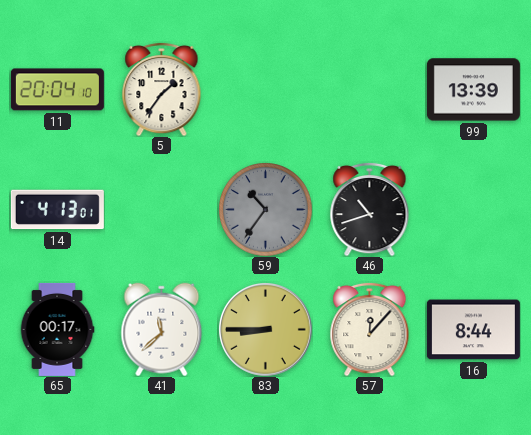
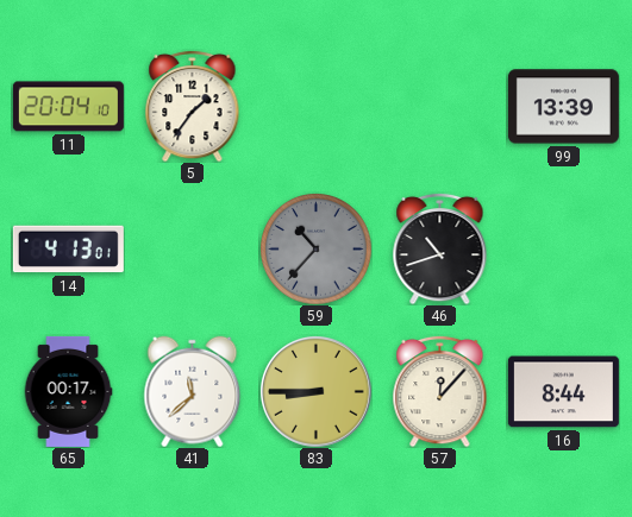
59: 10:36 -> 10:37
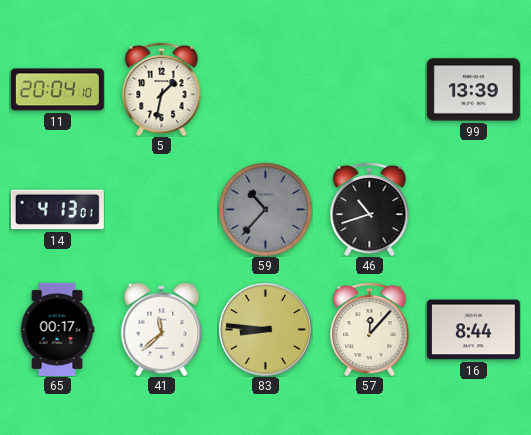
5: 1:36 -> 1:32
83: 8:45 -> 8:46
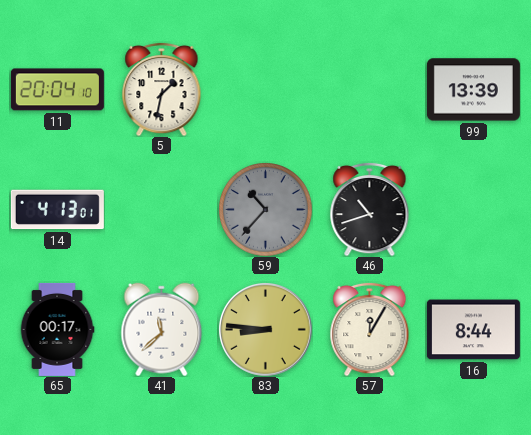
57: 12:07 -> 12:05
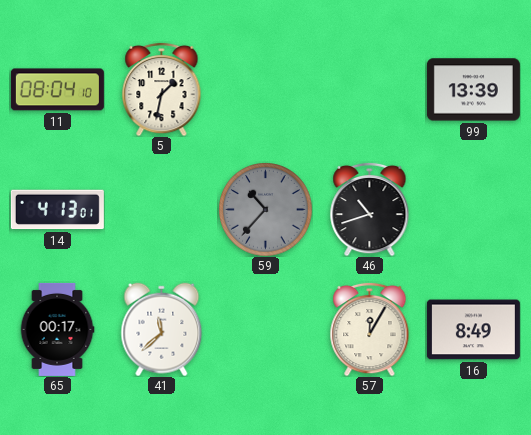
11: 20:04 -> 08:04
83: 8:46 -> none
16: 8:44 -> 8:49
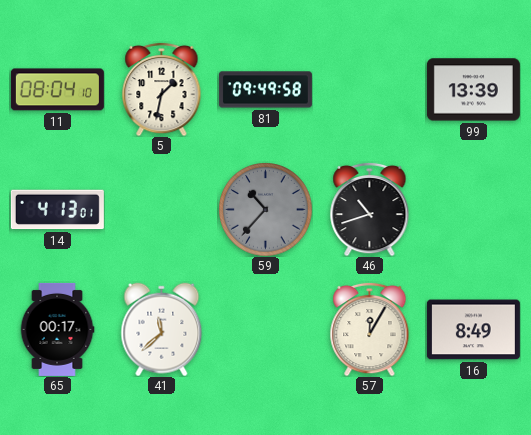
81: none -> 09:49
